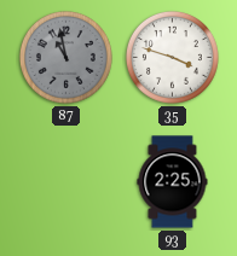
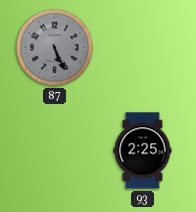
87: 10:58 -> 5:26
35: 3:48 -> none
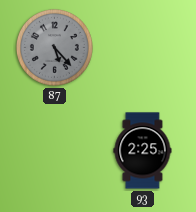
87: 5:26 -> 5:23
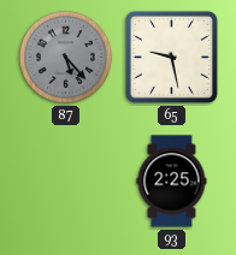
65: none -> 9:28
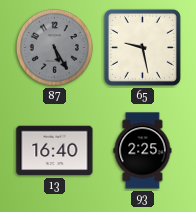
87: 5:23 -> 5:25
13: none -> 16:40
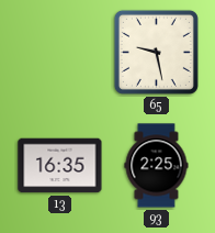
87: 5:25 -> none
13: 16:40 -> 16:35
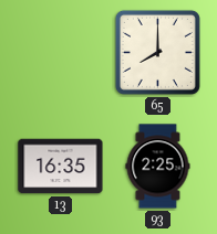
65: 9:28 -> 8:00
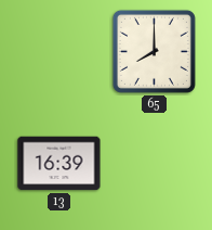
13: 16:35 -> 16:39
93: 2:25 -> none
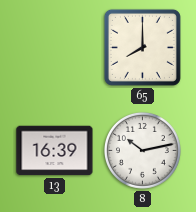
8: none -> 10:13
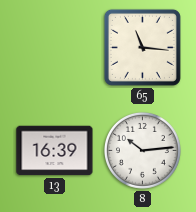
65: 8:00 -> 11:16
8: 10:13 -> 10:14
